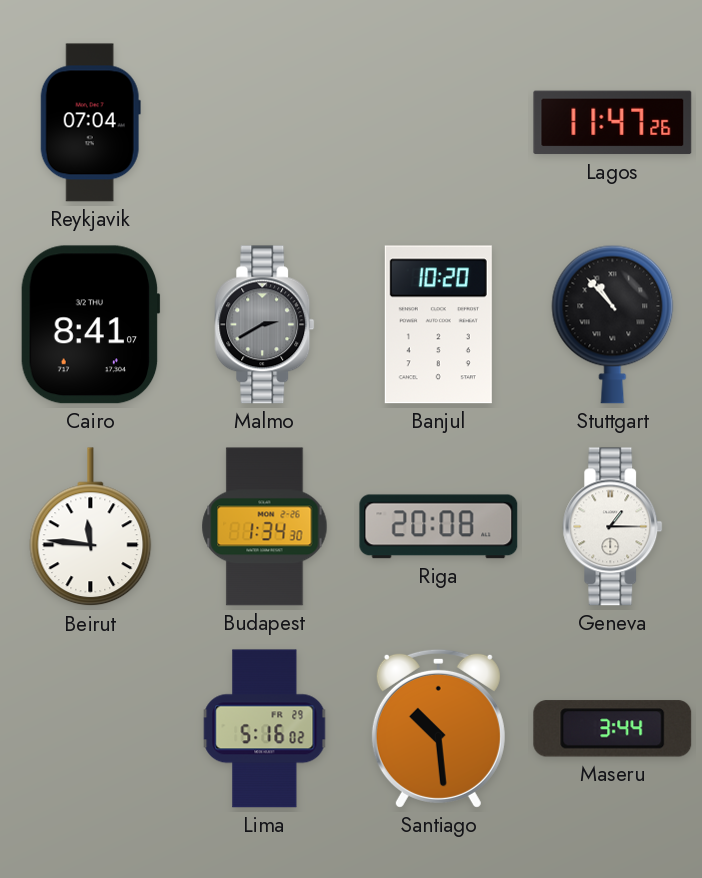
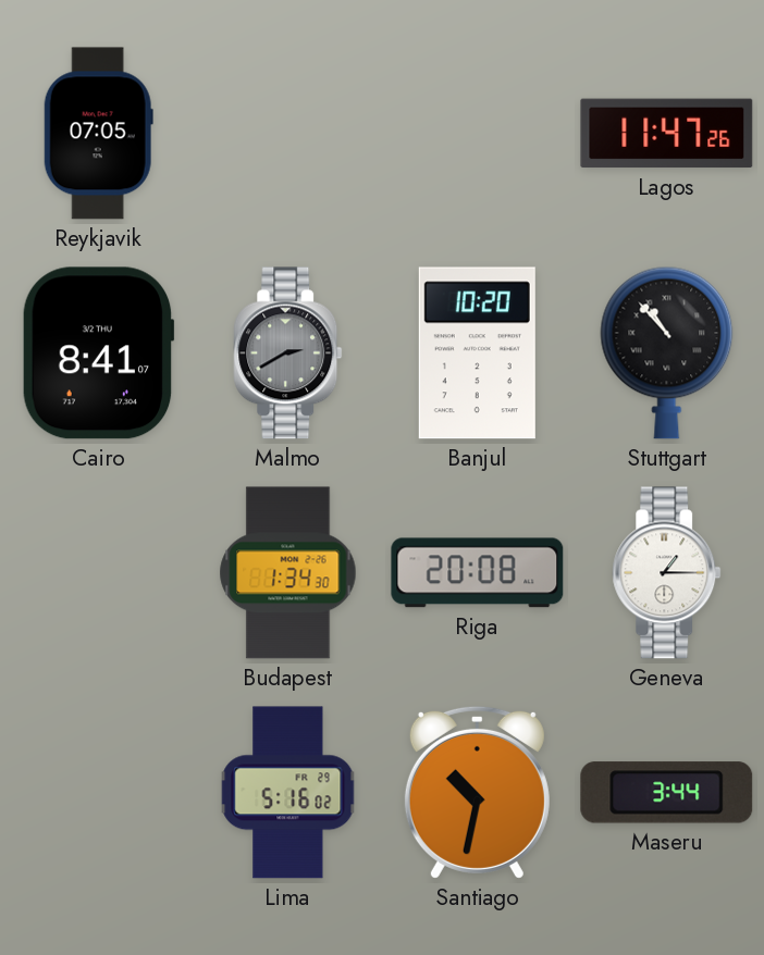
Reykjavik: 07:04 -> 07:05
Beirut: 11:46 -> none
Santiago: 10:29 -> 10:32
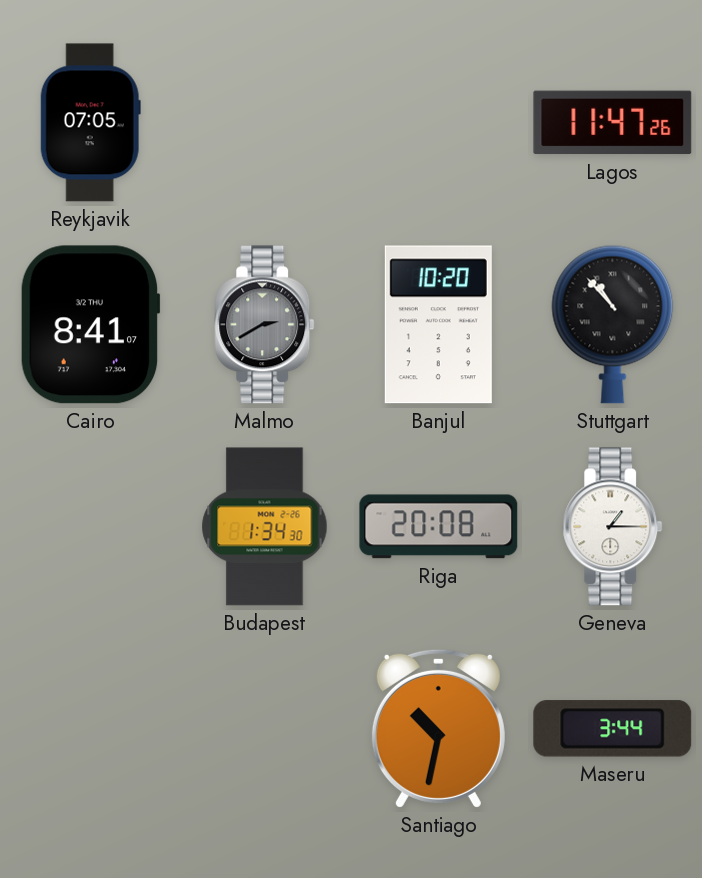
Lima: 5:16 -> none
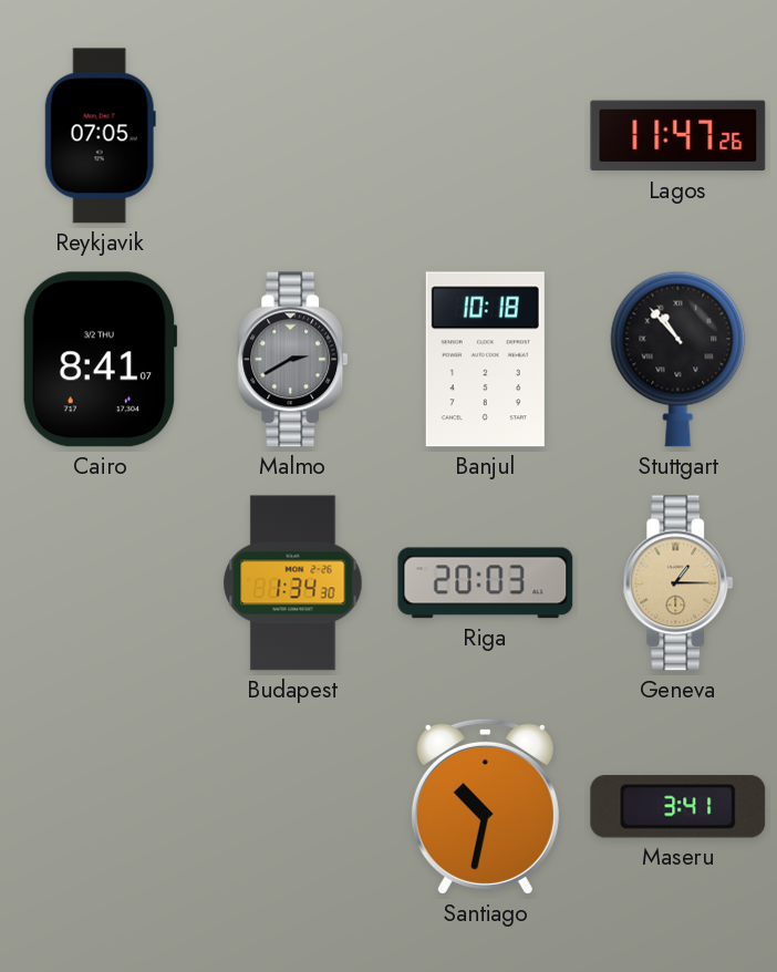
Banjul: 10:20 -> 10:18
Riga: 20:08 -> 20:03
Geneva dial: white -> champagne
Maseru: 3:44 -> 3:41
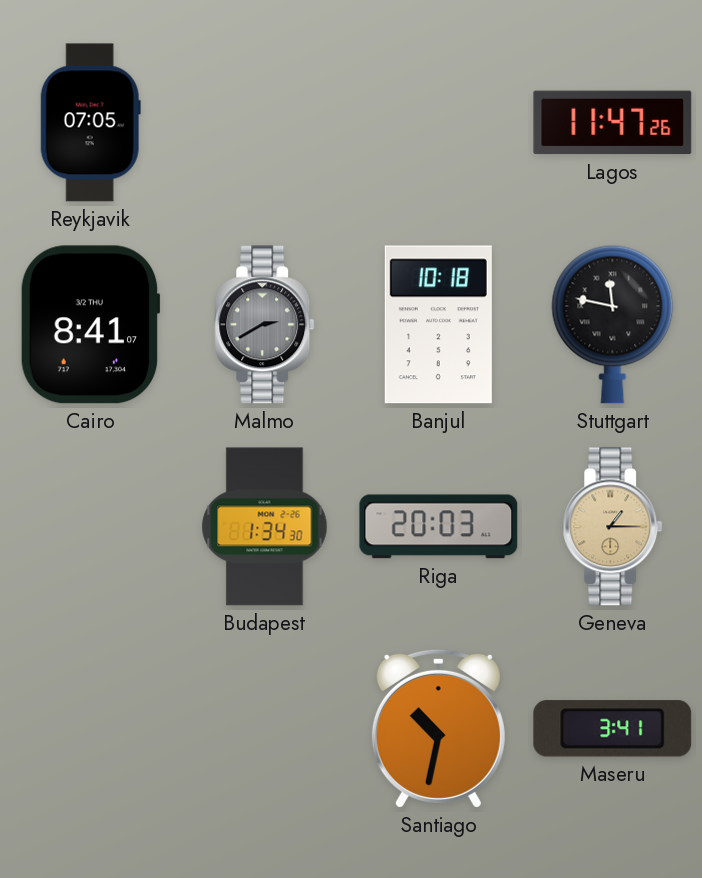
Stuttgart: 10:53 -> 11:47
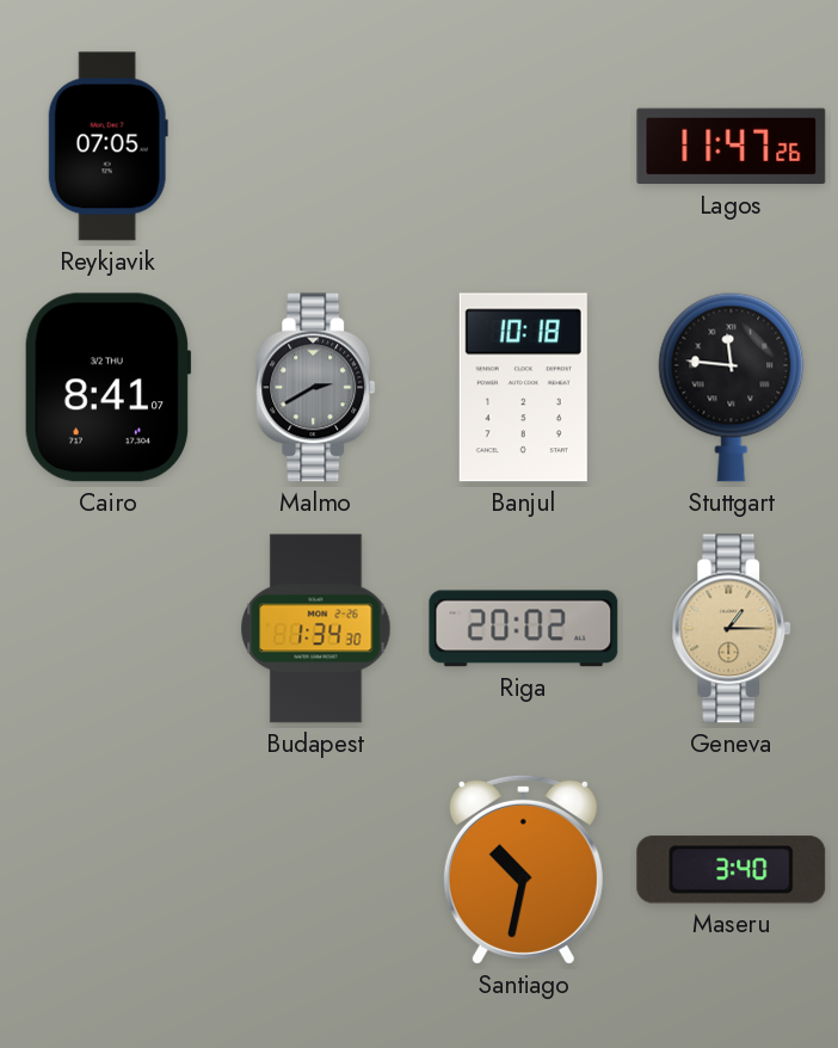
Stuttgart: 11:47 -> 11:46
Riga: 20:03 -> 20:02
Maseru: 3:41 -> 3:40
